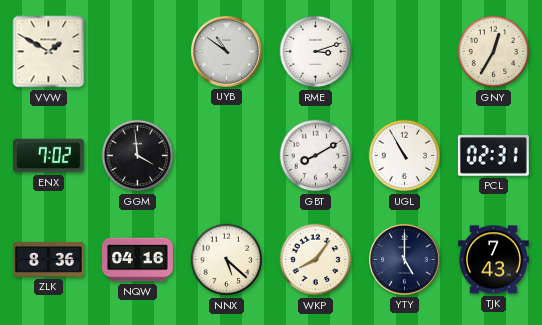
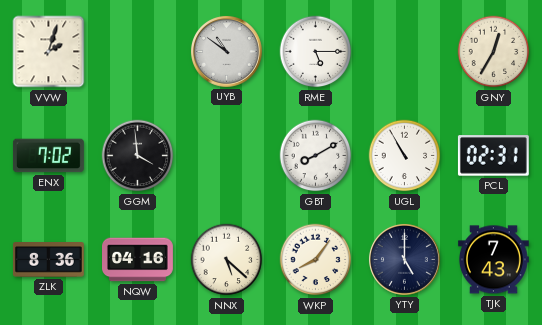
VVW: 1:50 -> 2:03
RME: 3:12 -> 5:15
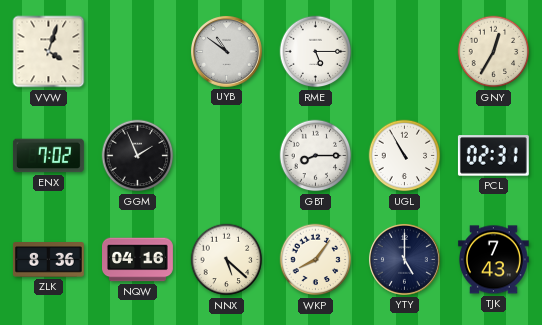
VVW: 2:03 -> 4:03
GGM: 3:59 -> 1:56
GBT: 8:10 -> 8:15
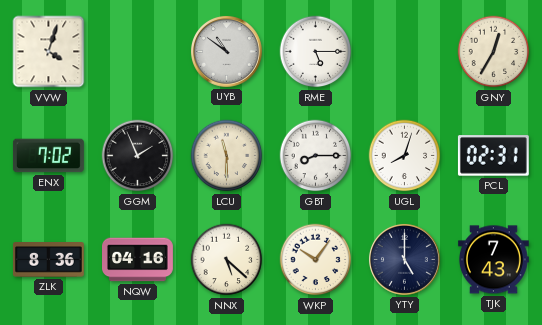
LCU: none -> 11:30
UGL: 10:55 -> 8:03
WKP: 8:06 -> 10:06
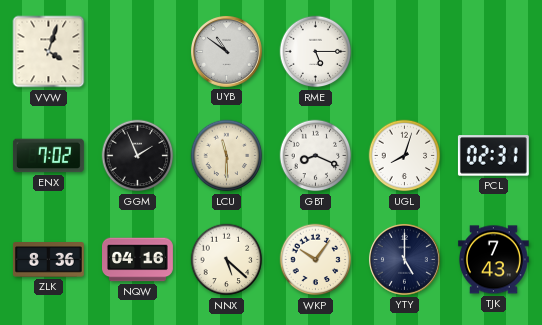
GNY: 12:35 -> none
GBT: 8:15 -> 8:19
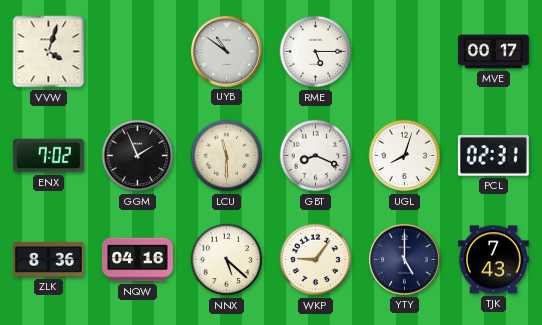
MVE: none -> 00:17
WKP: 10:06 -> 9:06
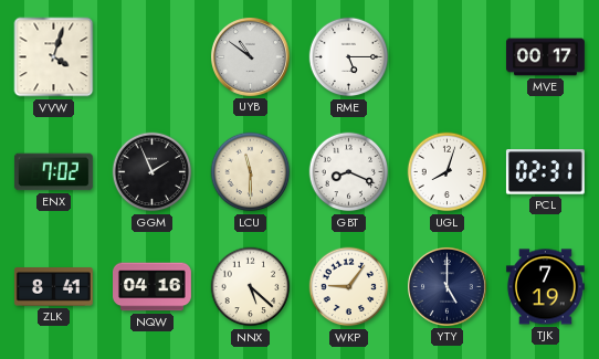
ZLK: 8:36 -> 8:41
TJK: 7:43 -> 7:19
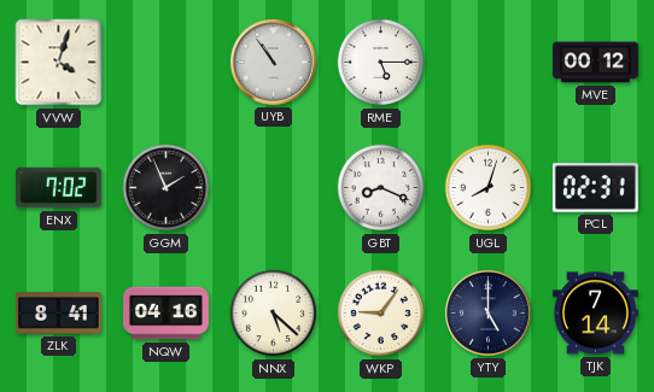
UYB: 10:51 -> 10:54
MVE: 00:17 -> 00:12
LCU: 11:30 -> none
TJK: 7:19 -> 7:14
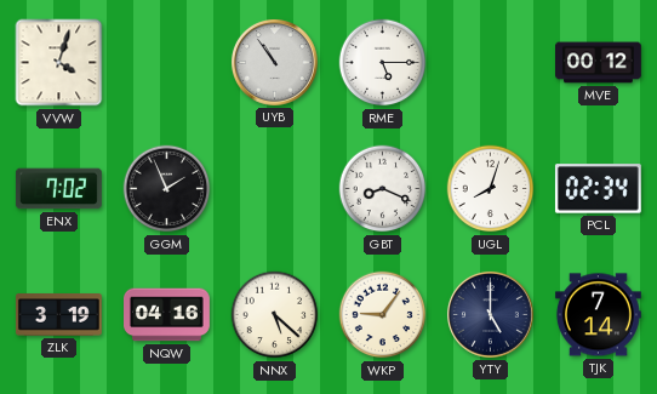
PCL: 02:31 -> 02:34
ZLK: 8:41 -> 3:19
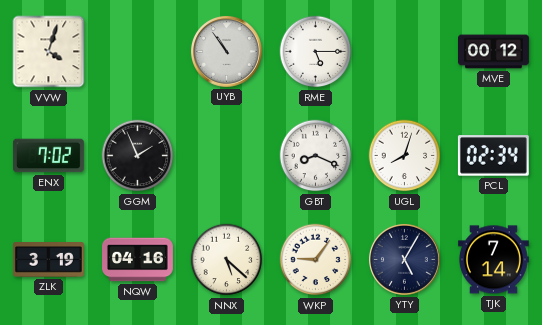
YTY: 5:00 -> 5:05
